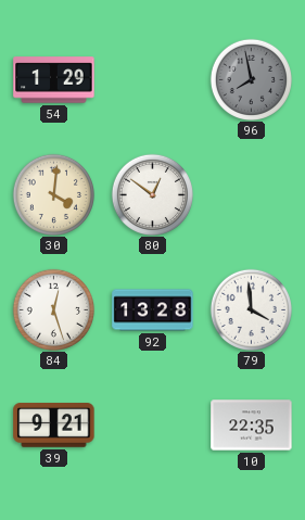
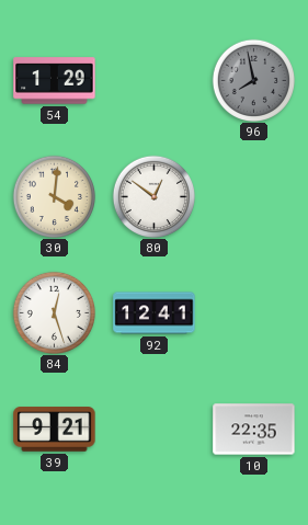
92: 13:28 -> 12:41
79: 3:59 -> none
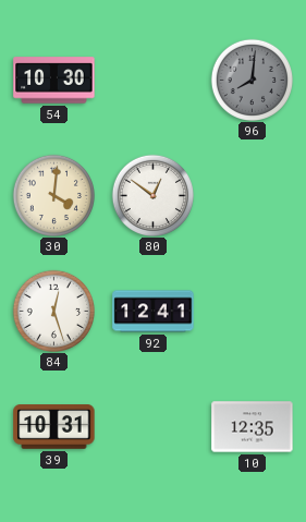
54: 1:29 -> 10:30
96: 7:58 -> 8:01
39: 9:21 -> 10:31
10: 22:35 -> 12:35
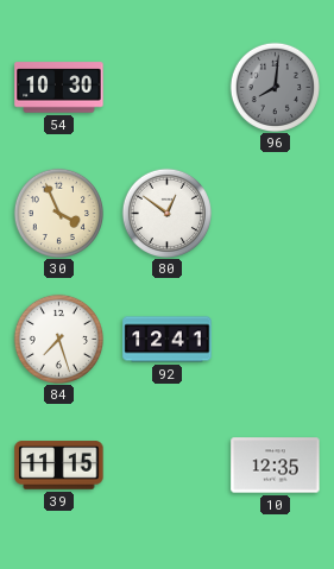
30: 4:01 -> 3:56
84: 12:27 -> 7:27
39: 10:31 -> 11:15
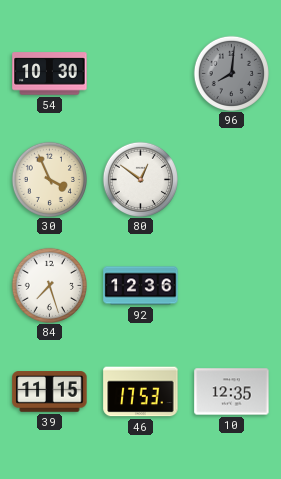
92: 12:41 -> 12:36
46: none -> 17:53
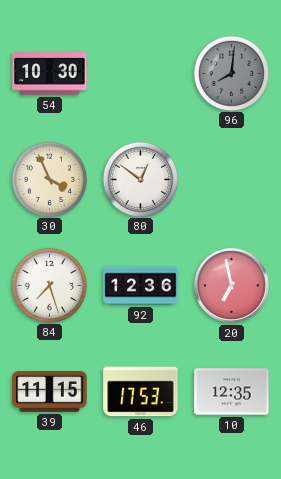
20: none -> 6:58
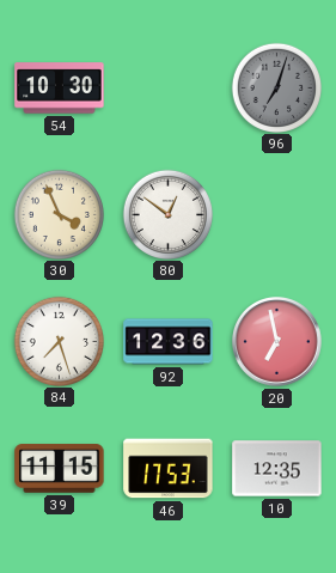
96: 8:01 -> 7:03
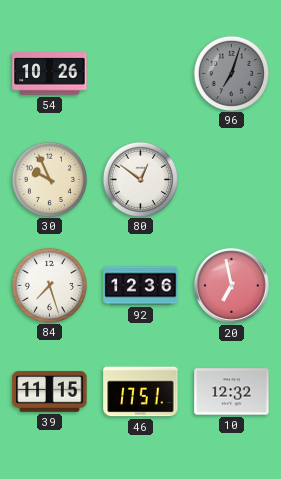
54: 10:30 -> 10:26
30: 3:56 -> 9:56
46: 17:53 -> 17:51
10: 12:35 -> 12:32
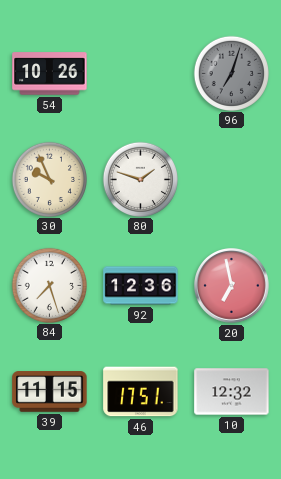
80: 12:51 -> 1:48
